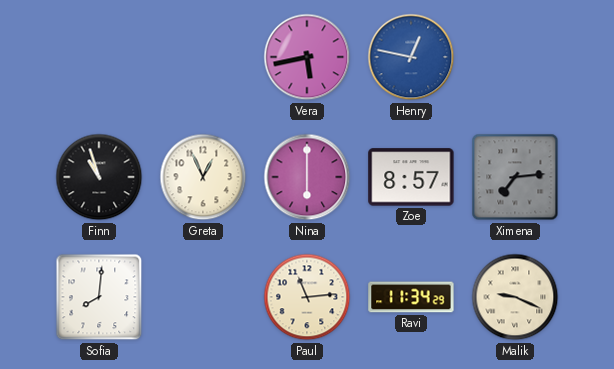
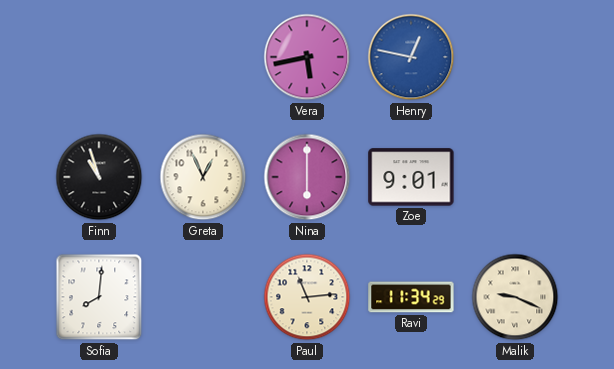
Zoe: 8:57 -> 9:01
Ximena: 7:14 -> none
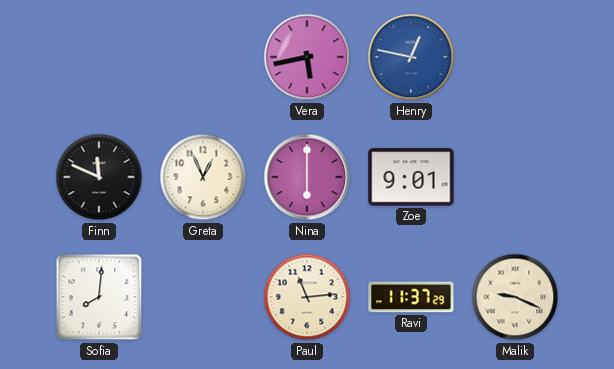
Finn: 10:57 -> 11:49
Ravi: 11:34 -> 11:37
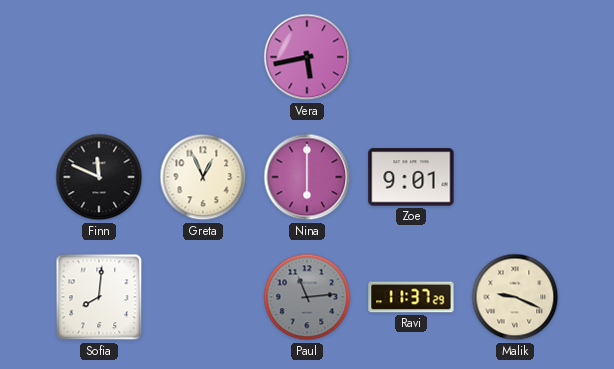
Henry: 12:47 -> none
Paul dial: cream -> grey
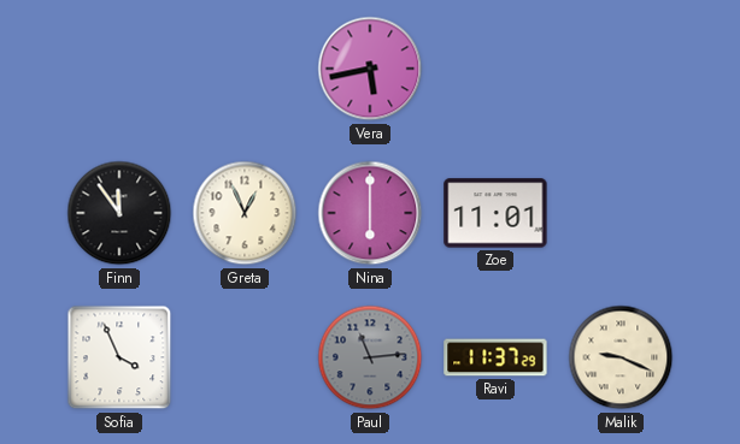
Finn: 11:49 -> 11:54
Zoe: 9:01 -> 11:01
Sofia: 8:01 -> 3:56
